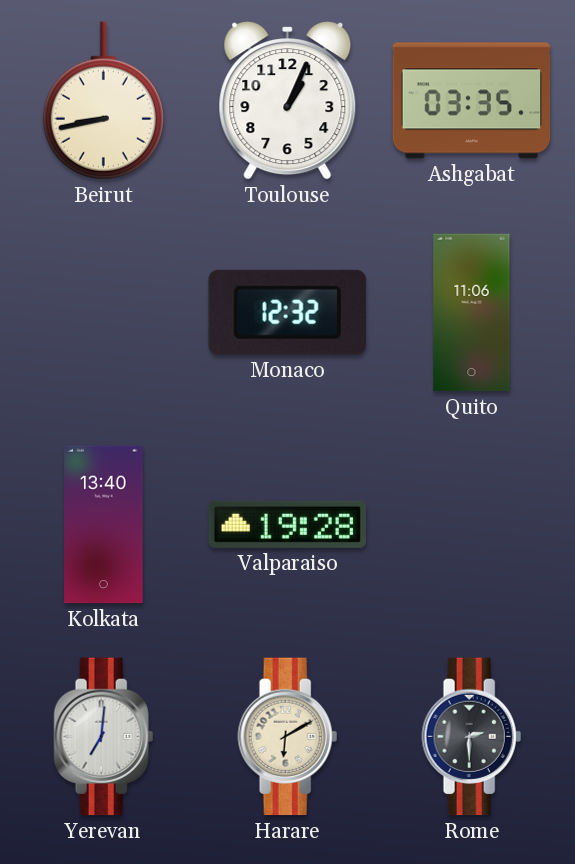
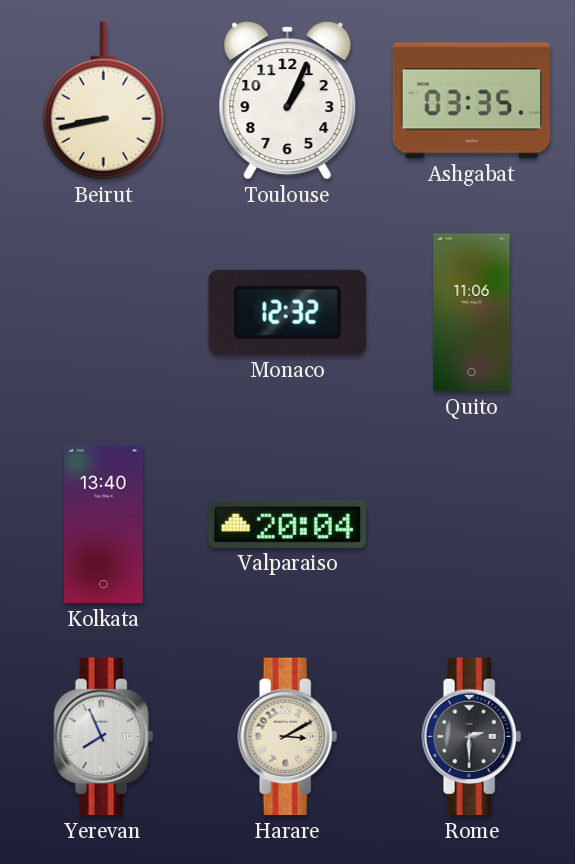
Valparaiso: 19:28 -> 20:04
Yerevan: 7:01 -> 7:56
Harare: 6:10 -> 3:10
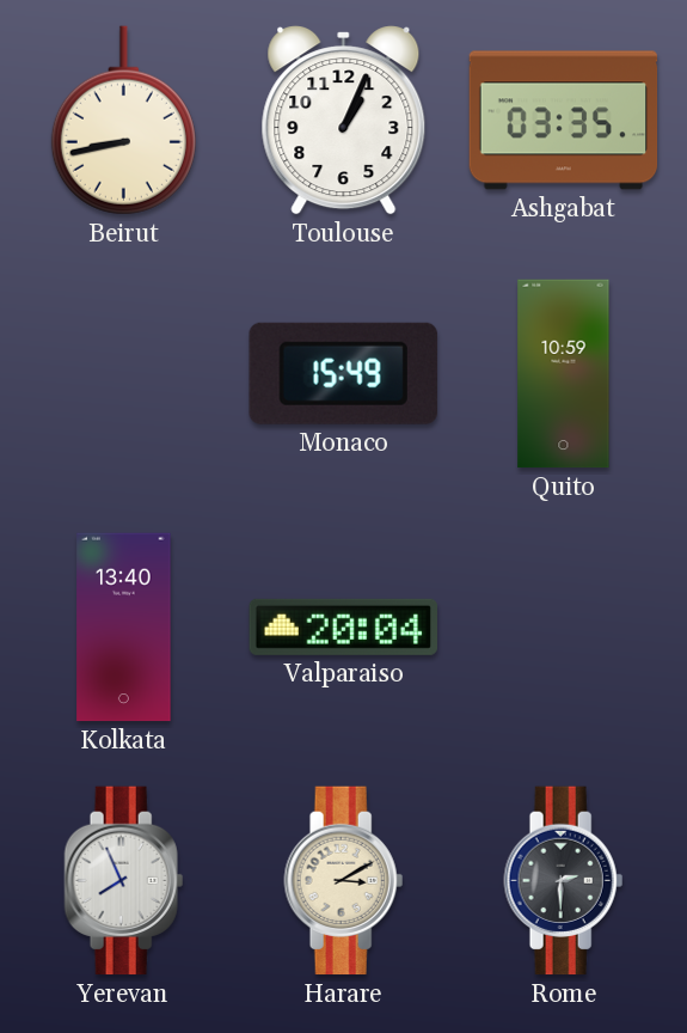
Monaco: 12:32 -> 15:49
Quito: 11:06 -> 10:59
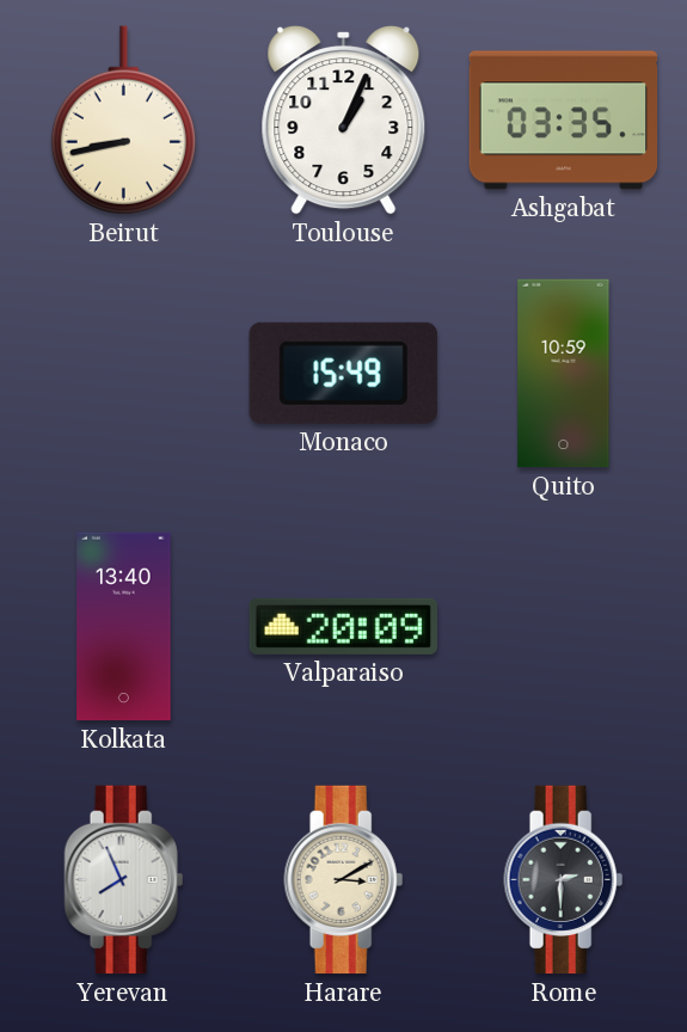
Valparaiso: 20:04 -> 20:09
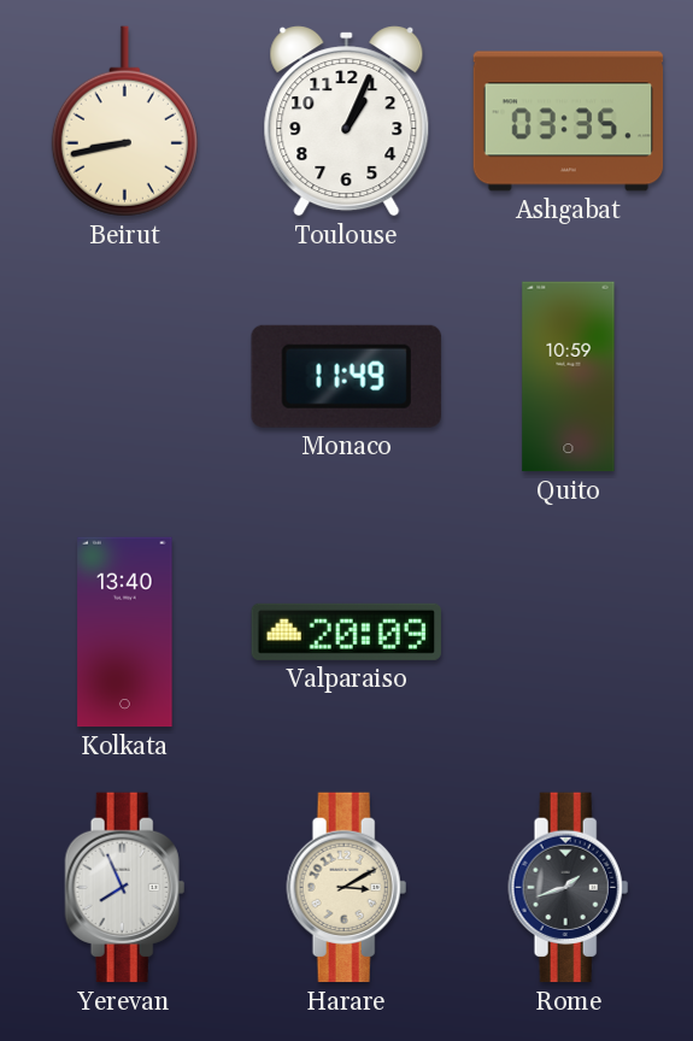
Monaco: 15:49 -> 11:49
Rome: 2:30 -> 1:42
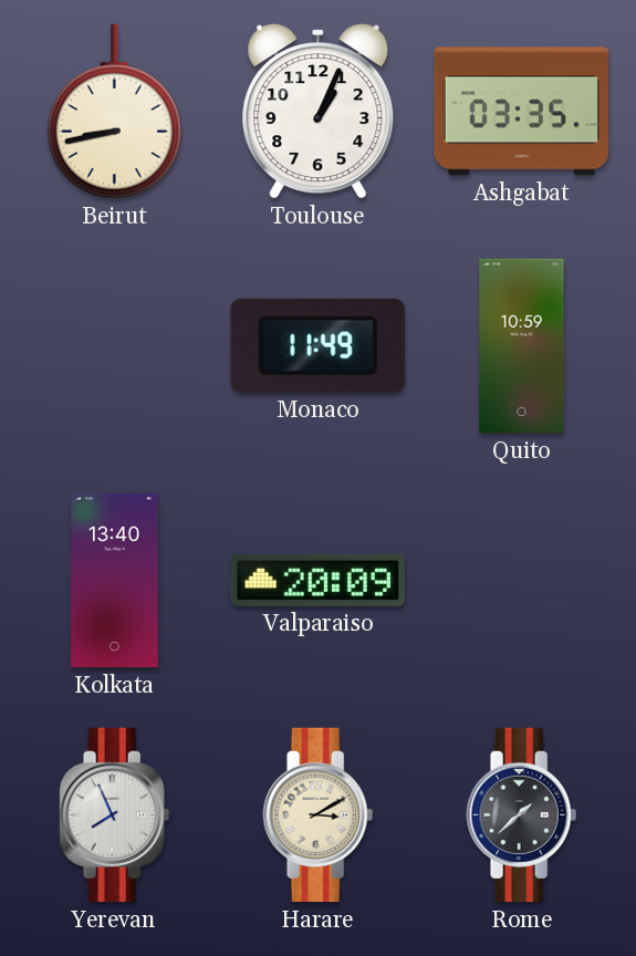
Rome: 1:42 -> 1:38
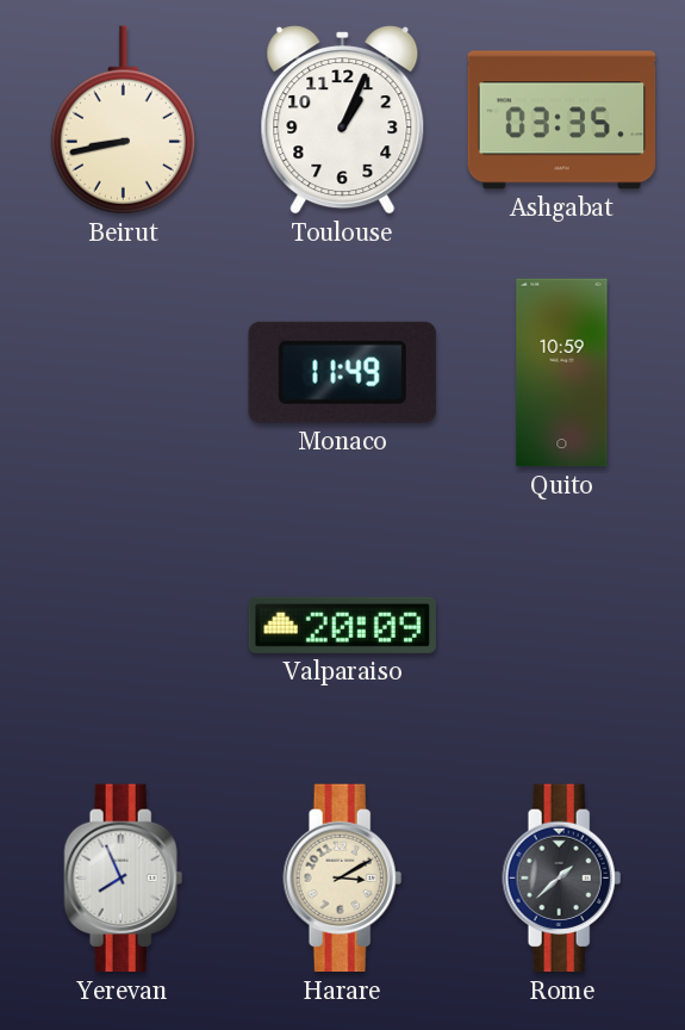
Kolkata: 13:40 -> none
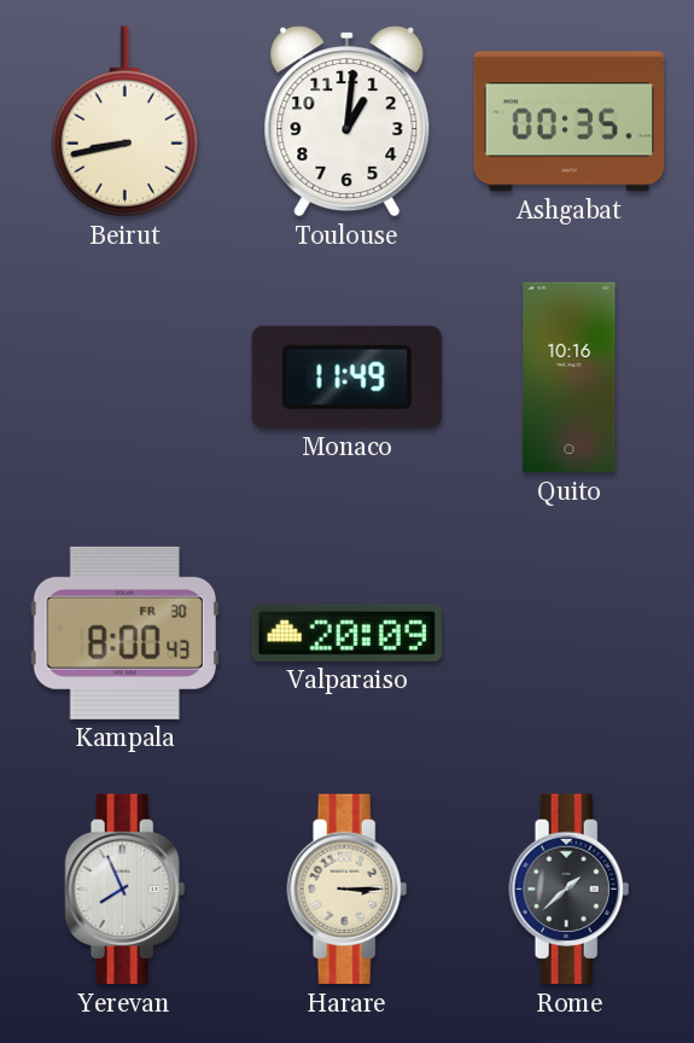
Toulouse: 1:04 -> 1:01
Ashgabat: 03:35 -> 00:35
Quito: 10:59 -> 10:16
Kampala: none -> 8:00
Harare: 3:10 -> 3:15
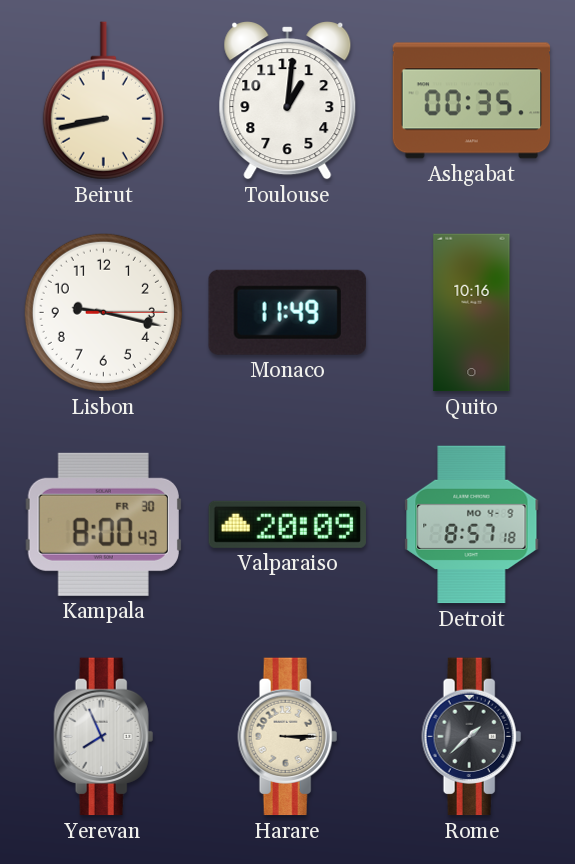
Lisbon: none -> 9:17
Detroit: none -> 8:57
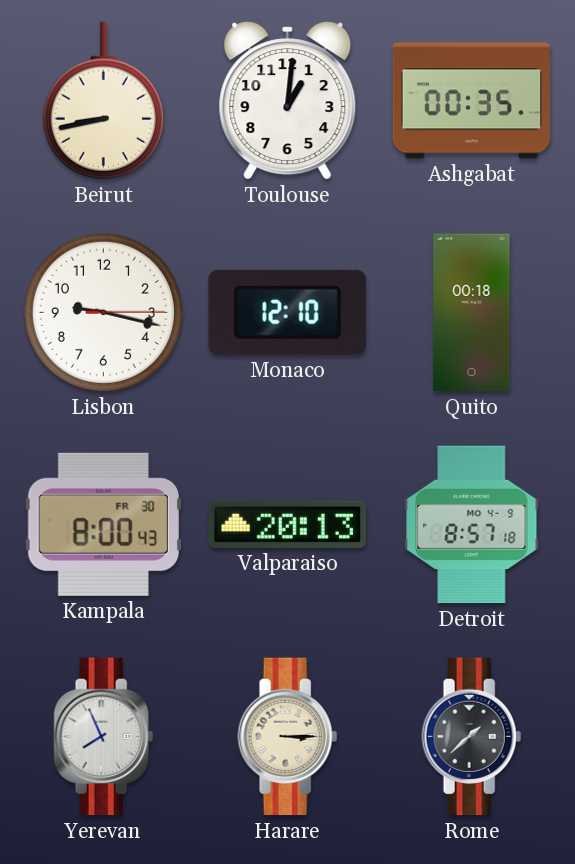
Monaco: 11:49 -> 12:10
Quito: 10:16 -> 00:18
Valparaiso: 20:09 -> 20:13
